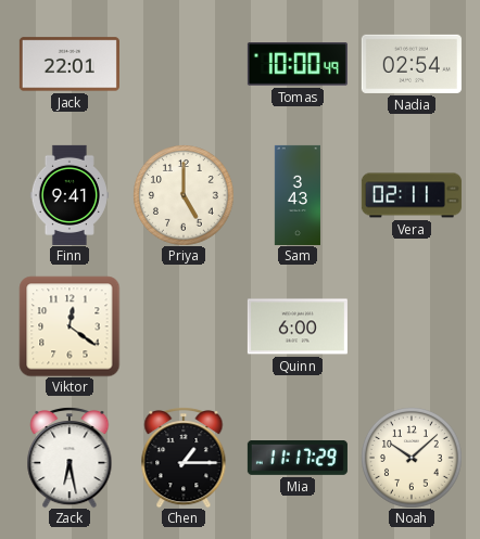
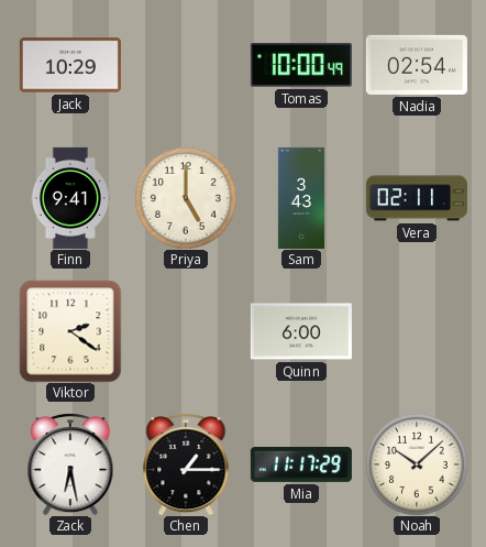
Jack: 22:01 -> 10:29
Viktor: 12:21 -> 2:21
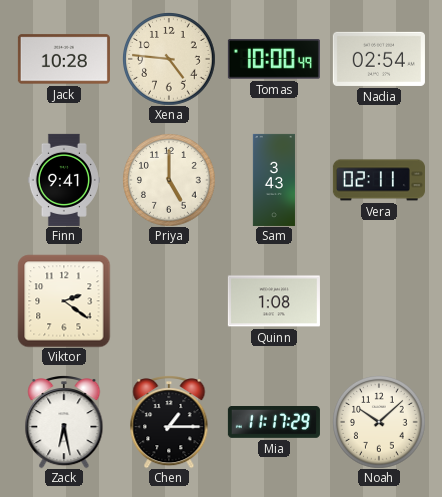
Jack: 10:29 -> 10:28
Xena: none -> 4:46
Quinn: 6:00 -> 1:08
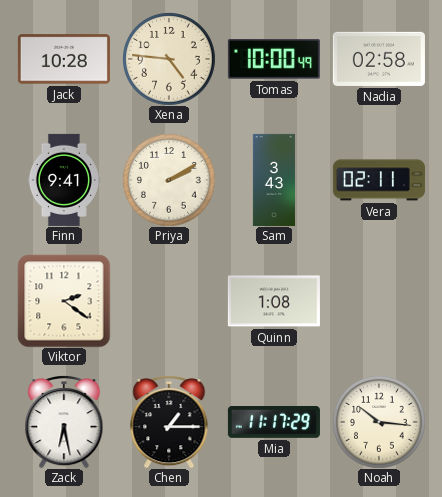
Nadia: 02:54 -> 02:58
Priya: 5:00 -> 2:10
Noah: 10:08 -> 10:16
